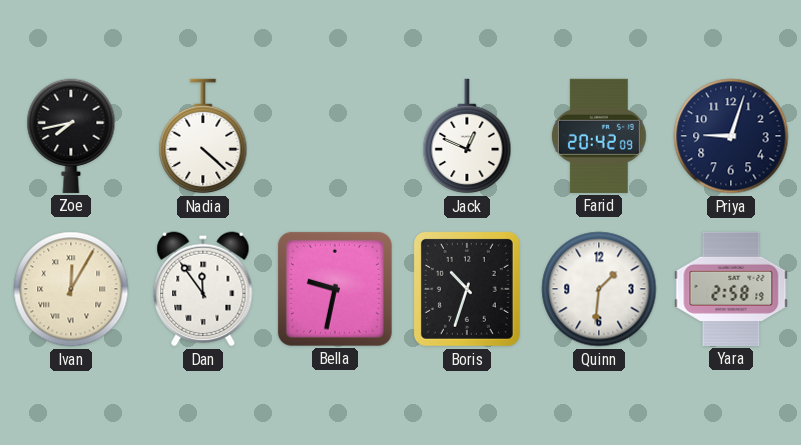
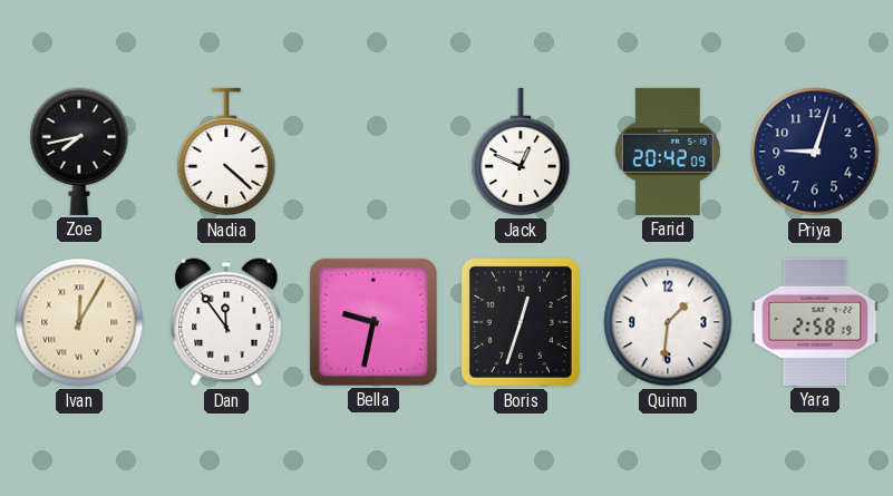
Boris: 10:33 -> 12:33
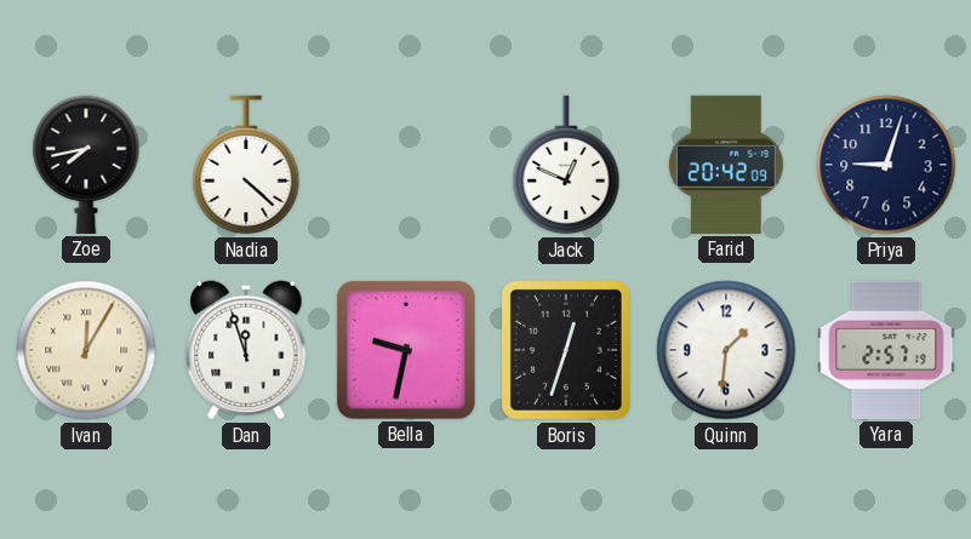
Dan: 11:54 -> 11:57
Yara: 2:58 -> 2:57
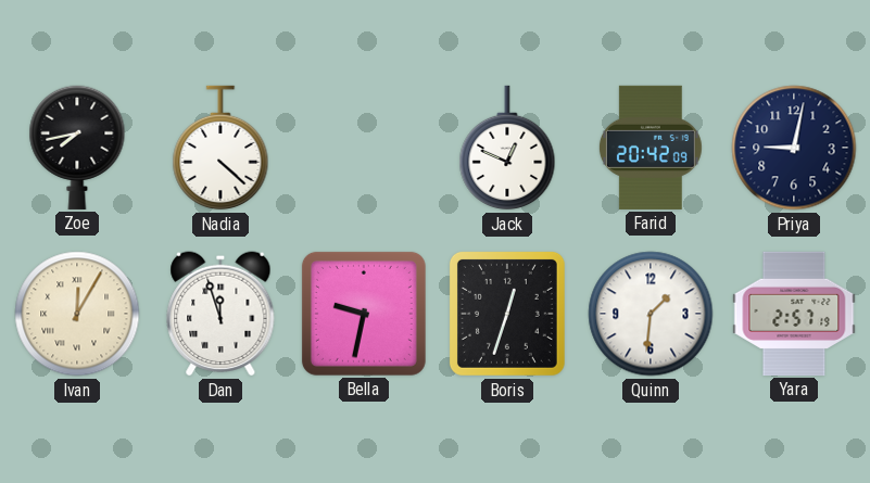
Priya: 9:03 -> 9:02
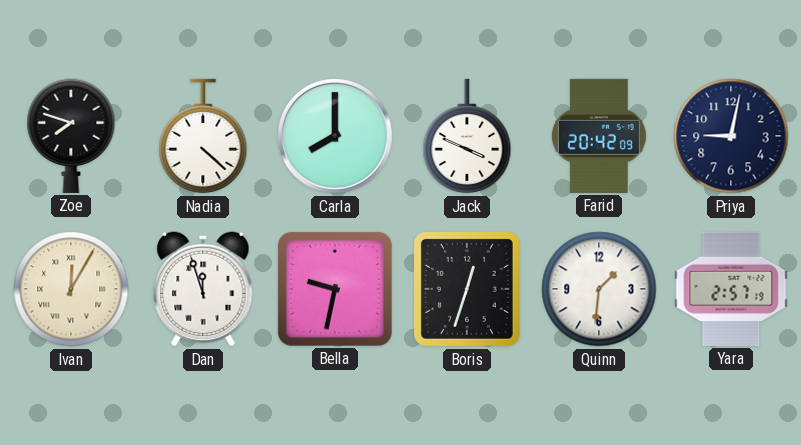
Zoe: 7:43 -> 7:48
Carla: none -> 8:00
Jack: 12:49 -> 3:49
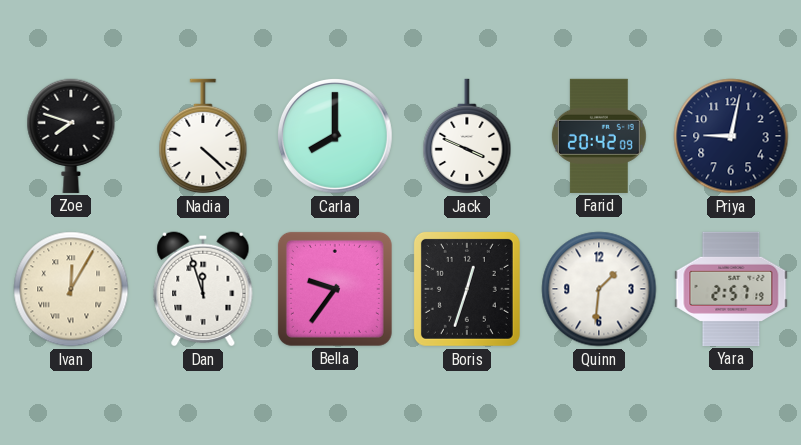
Bella: 9:32 -> 9:36
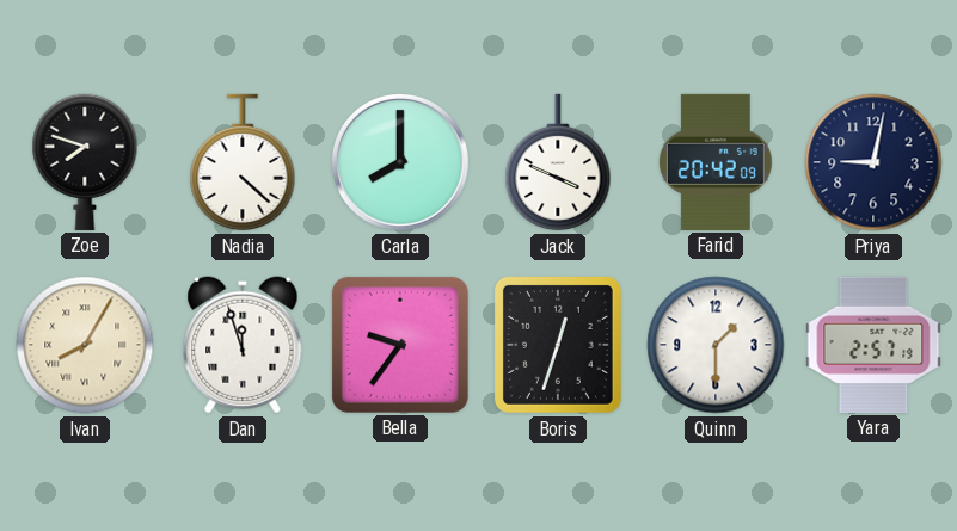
Ivan: 12:05 -> 8:05
Quinn: 1:31 -> 1:30
